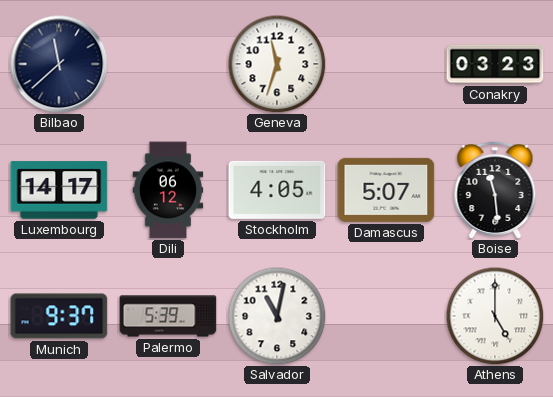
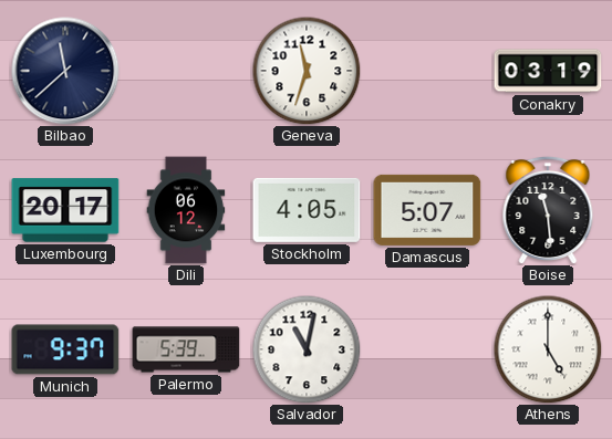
Conakry: 03:23 -> 03:19
Luxembourg: 14:17 -> 20:17
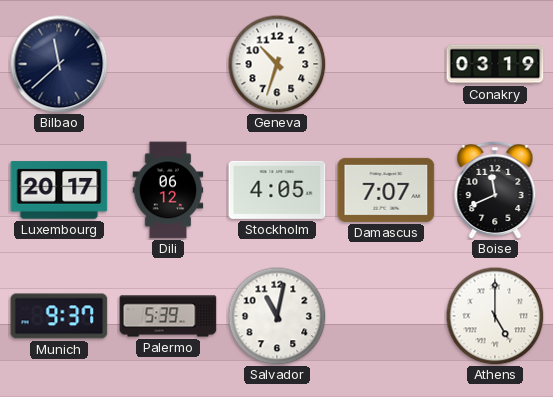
Geneva: 11:33 -> 10:33
Damascus: 5:07 -> 7:07
Boise: 11:29 -> 11:41
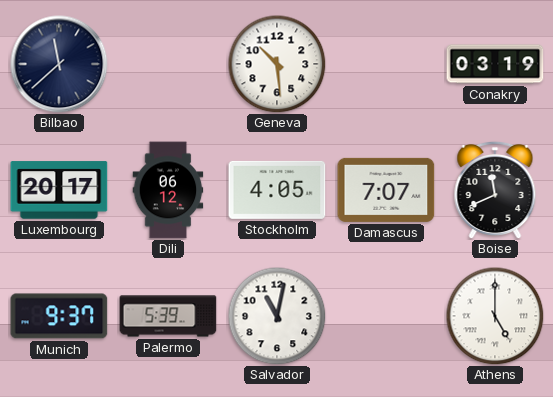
Geneva: 10:33 -> 10:29
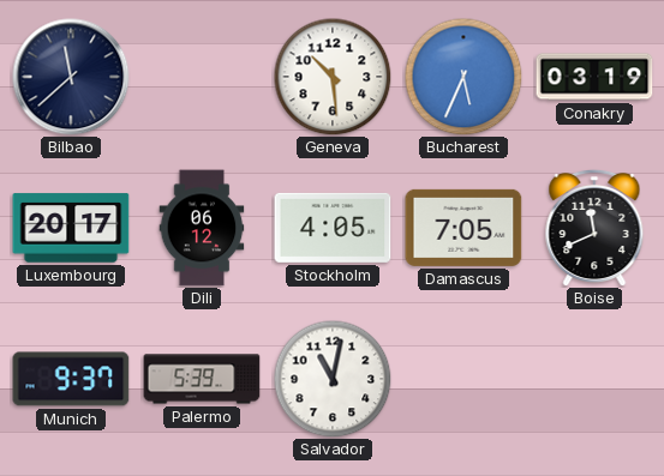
Bucharest: none -> 5:34
Damascus: 7:07 -> 7:05
Athens: 5:00 -> none
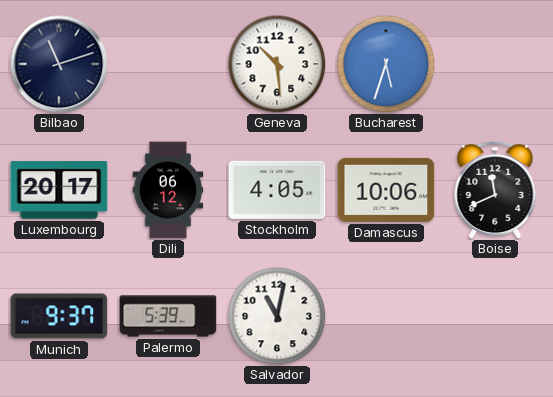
Bilbao: 11:38 -> 11:12
Bucharest: 5:34 -> 5:33
Conakry: 03:19 -> none
Damascus: 7:05 -> 10:06
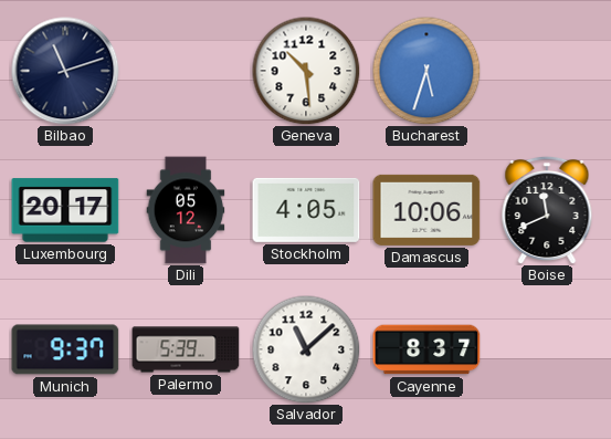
Dili: 06:12 -> 05:12
Salvador: 11:02 -> 11:08
Cayenne: none -> 8:37
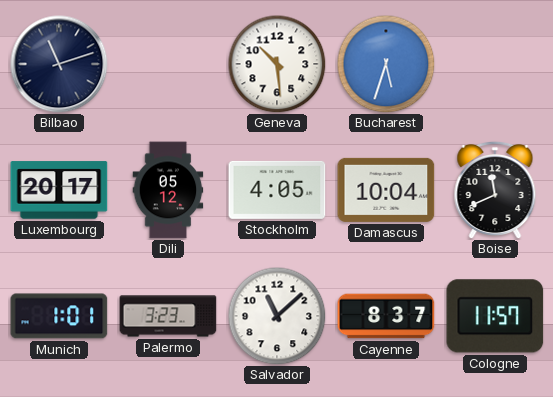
Damascus: 10:06 -> 10:04
Munich: 9:37 -> 1:01
Palermo: 5:39 -> 3:23
Cologne: none -> 11:57
